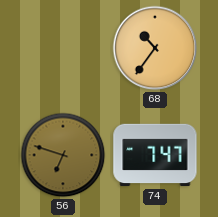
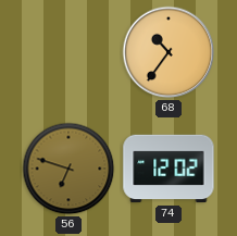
74: 7:47 -> 12:02
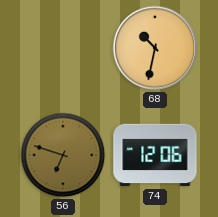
68: 10:36 -> 10:32
74: 12:02 -> 12:06
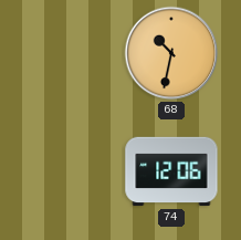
56: 6:48 -> none
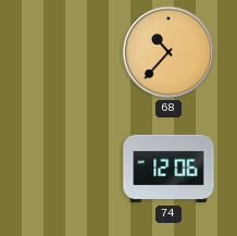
68: 10:32 -> 10:37
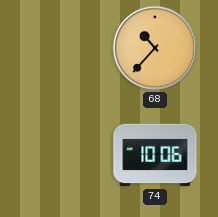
74: 12:06 -> 10:06
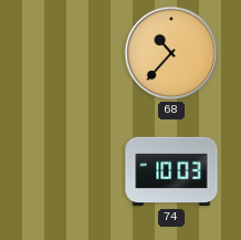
74: 10:06 -> 10:03
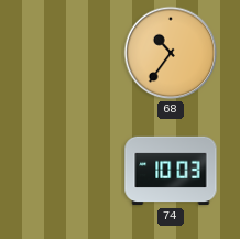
68: 10:37 -> 10:36
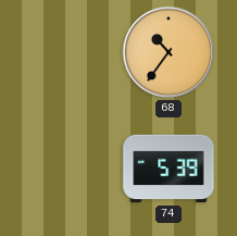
74: 10:03 -> 5:39
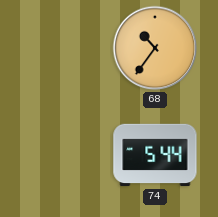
74: 5:39 -> 5:44
